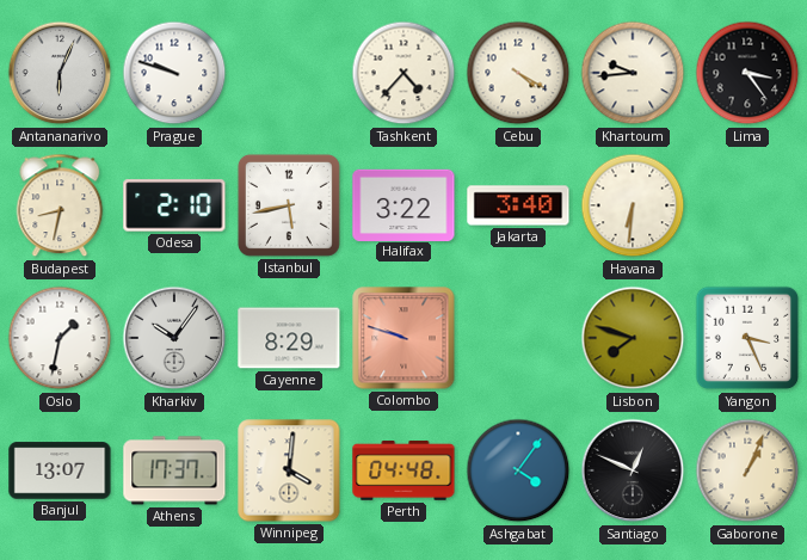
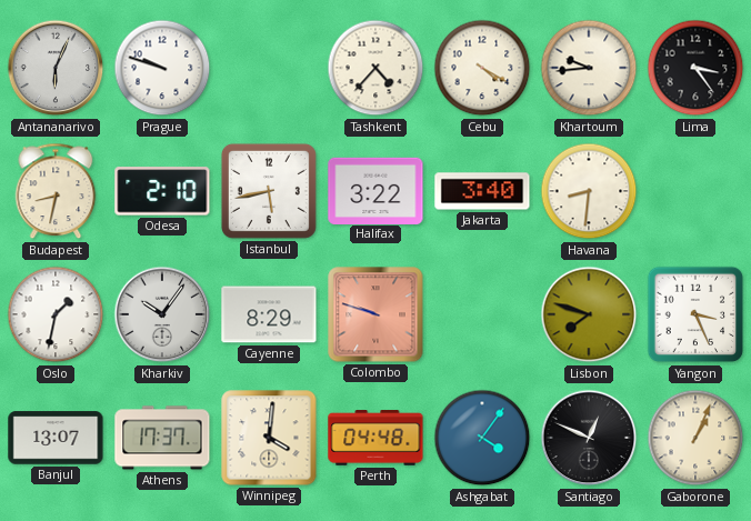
Havana: 6:31 -> 8:31
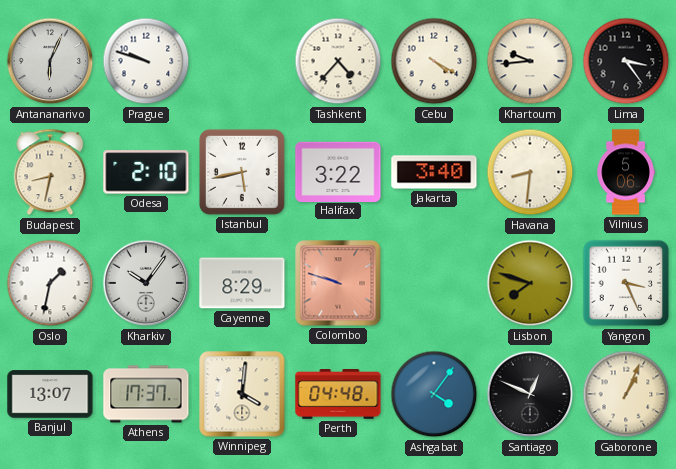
Vilnius: none -> 5:06
